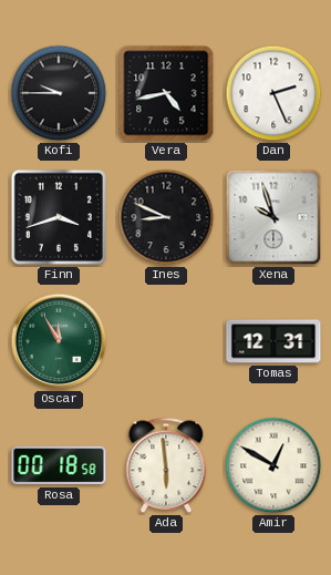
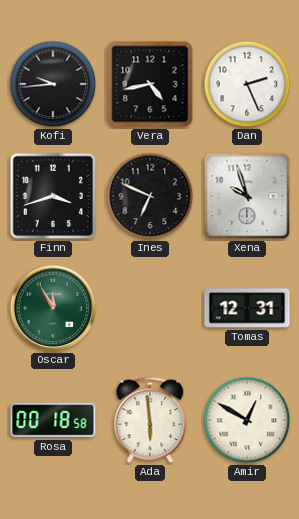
Kofi: 9:45 -> 9:44
Ines: 8:49 -> 6:49
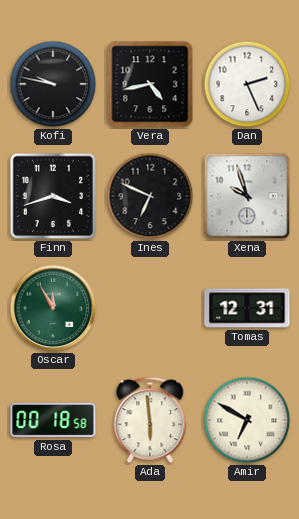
Kofi: 9:44 -> 9:47
Amir: 12:50 -> 6:50
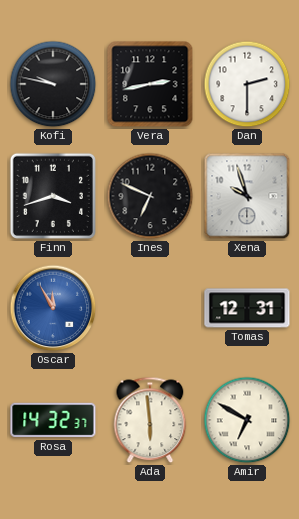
Vera: 4:43 -> 2:43
Dan: 2:26 -> 2:30
Oscar dial: green -> blue
Rosa: 00:18 -> 14:32
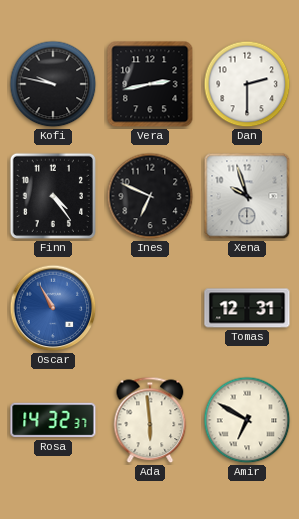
Finn: 3:42 -> 4:24
Oscar: 11:55 -> 10:55
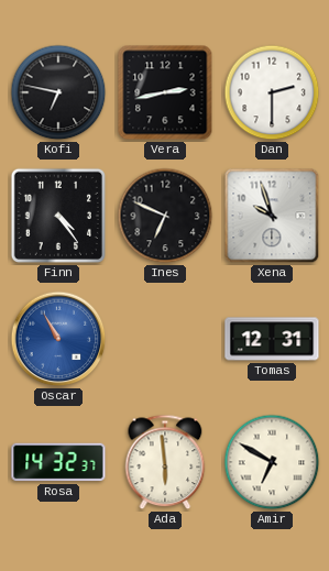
Kofi: 9:47 -> 6:47
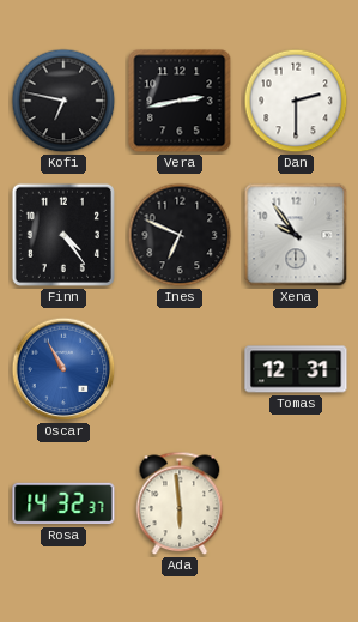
Xena: 9:57 -> 9:54
Amir: 6:50 -> none
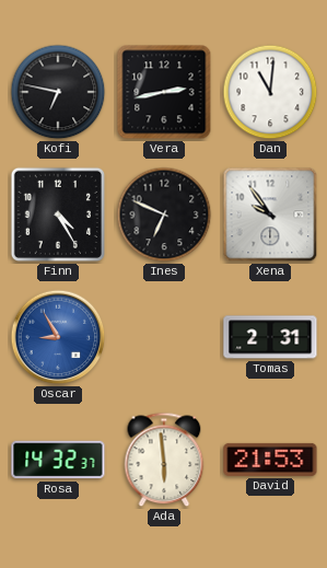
Dan: 2:30 -> 11:01
Finn: 4:24 -> 4:25
Oscar: 10:55 -> 8:55
Tomas: 12:31 -> 2:31
David: none -> 21:53
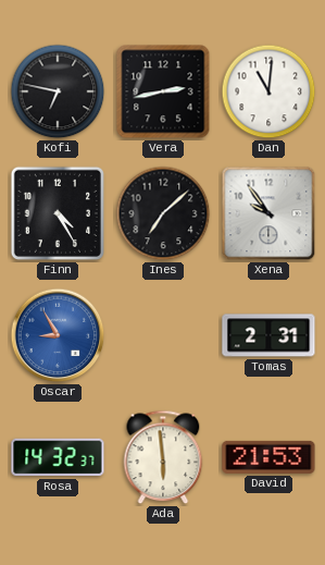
Ines: 6:49 -> 7:08
